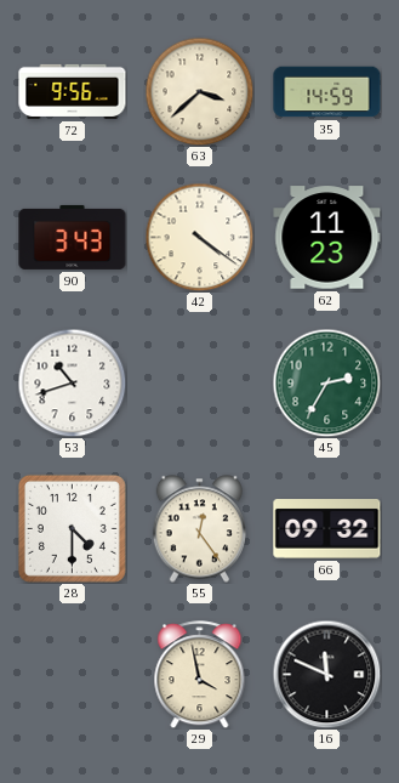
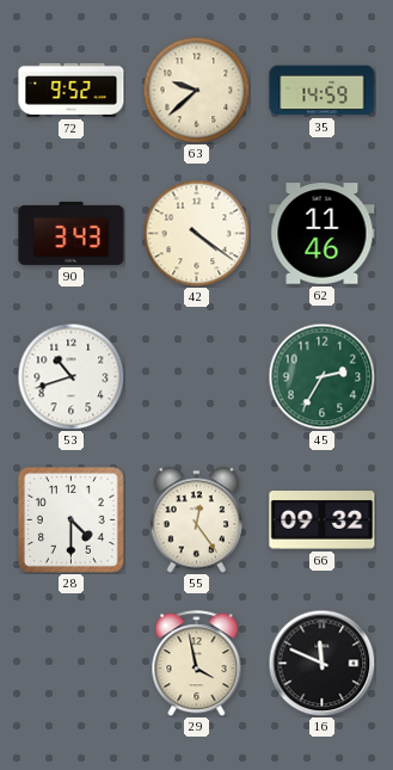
72: 9:56 -> 9:52
63: 3:38 -> 9:38
62: 11:23 -> 11:46
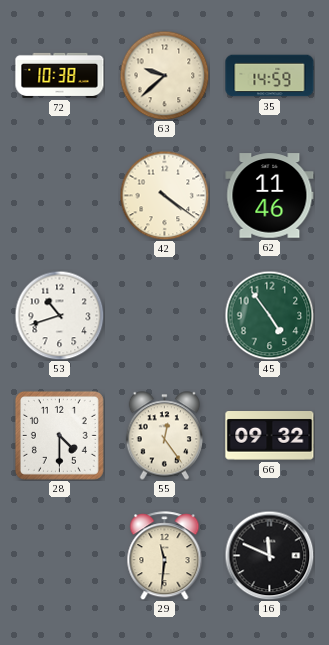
72: 9:52 -> 10:38
90: 3:43 -> none
45: 2:35 -> 4:54
29: 3:58 -> 11:31
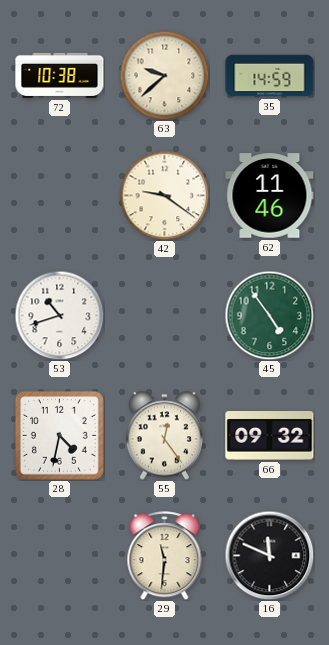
42: 4:21 -> 9:21
28: 4:30 -> 4:32
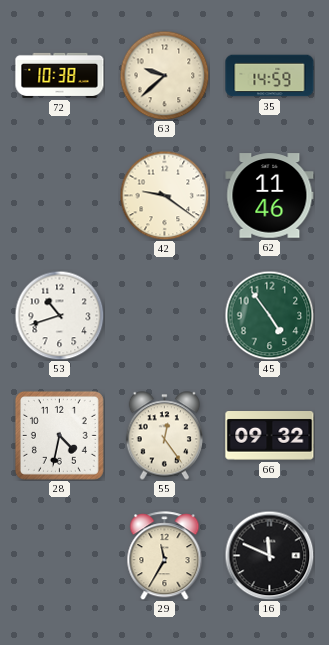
29: 11:31 -> 11:35
